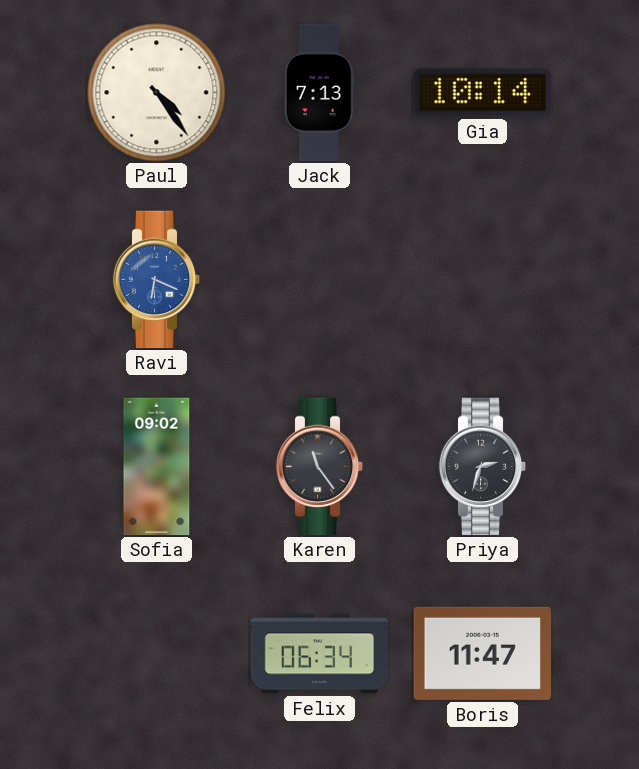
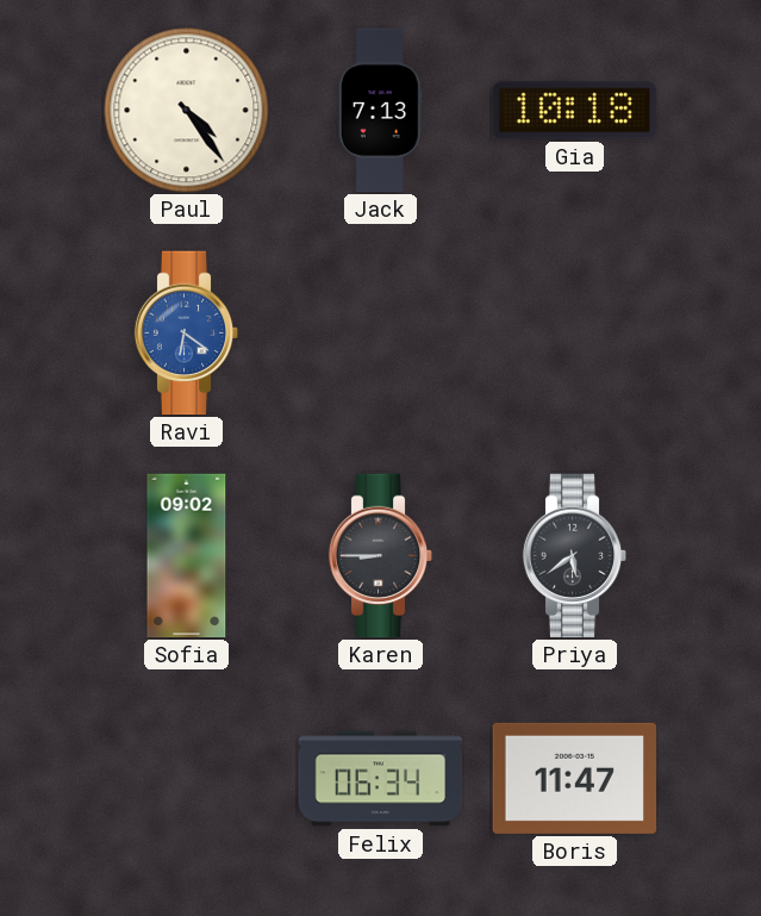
Gia: 10:14 -> 10:18
Ravi: 6:19 -> 6:21
Karen: 11:24 -> 8:45
Priya: 2:33 -> 5:39
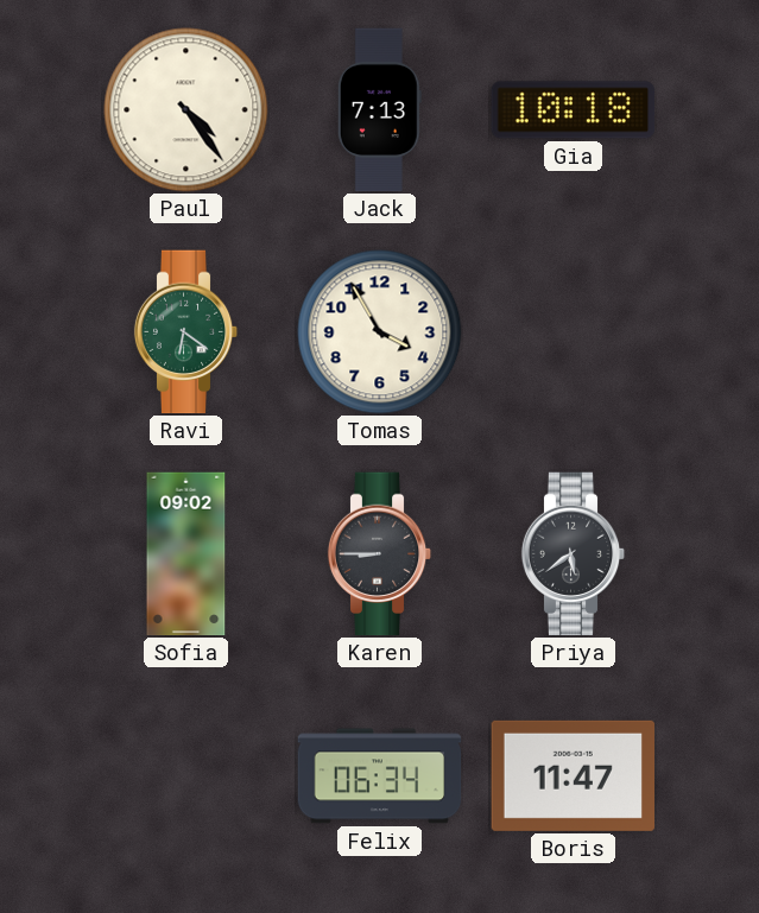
Ravi dial: blue -> green
Tomas: none -> 3:55
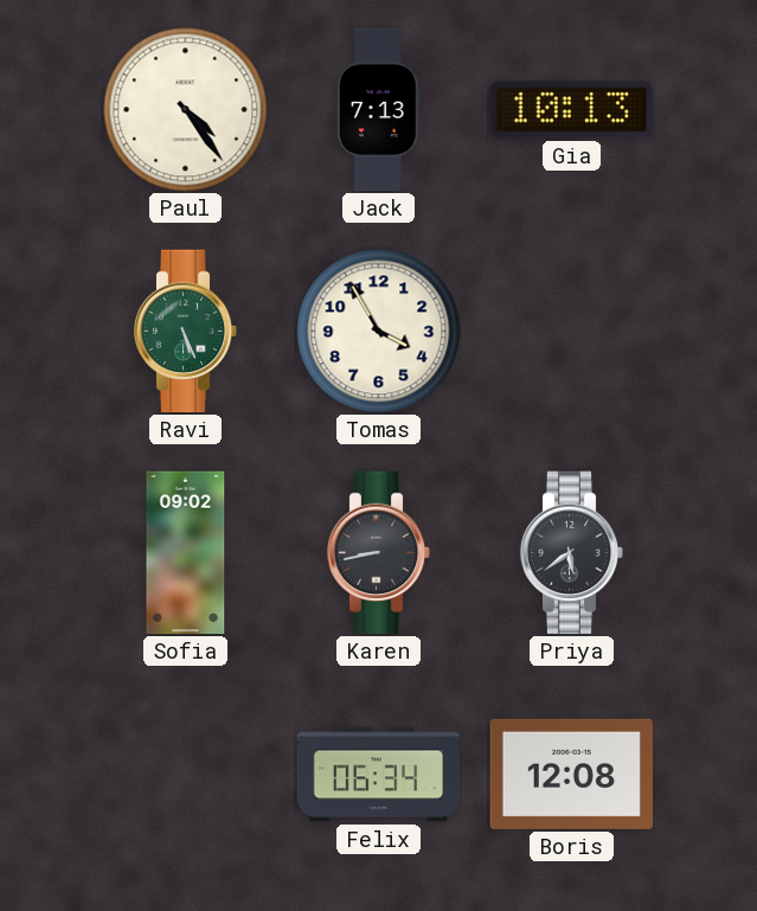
Gia: 10:18 -> 10:13
Ravi: 6:21 -> 5:26
Karen: 8:45 -> 8:43
Boris: 11:47 -> 12:08
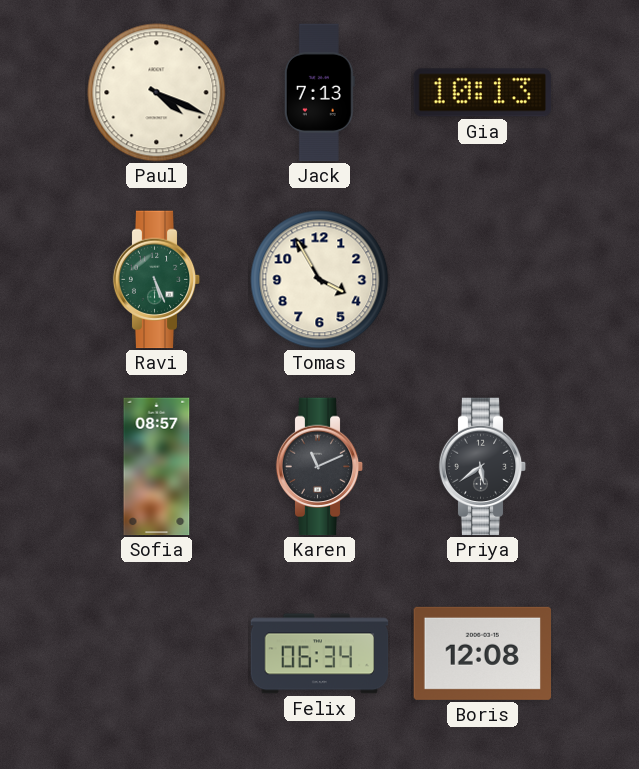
Paul: 4:24 -> 4:19
Sofia: 09:02 -> 08:57
Karen: 8:43 -> 11:11
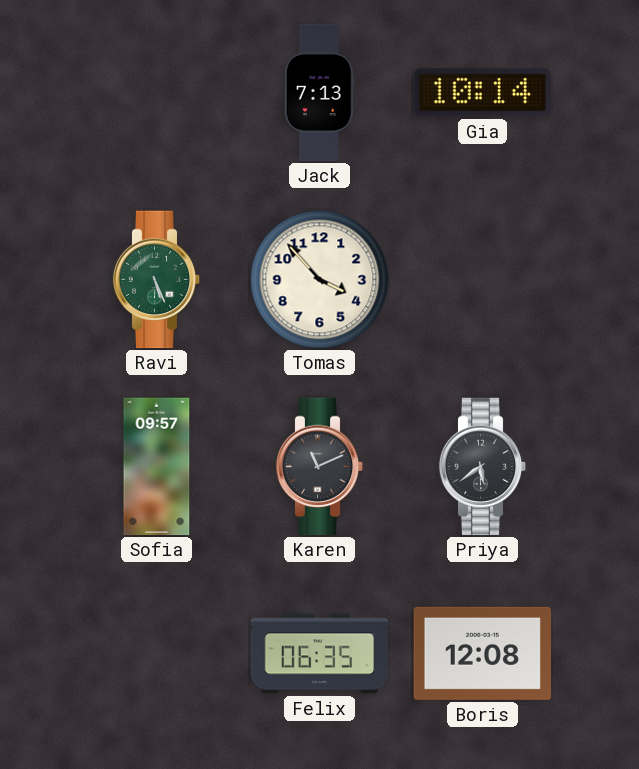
Paul: 4:19 -> none
Gia: 10:13 -> 10:14
Tomas: 3:55 -> 3:53
Sofia: 08:57 -> 09:57
Felix: 06:34 -> 06:35
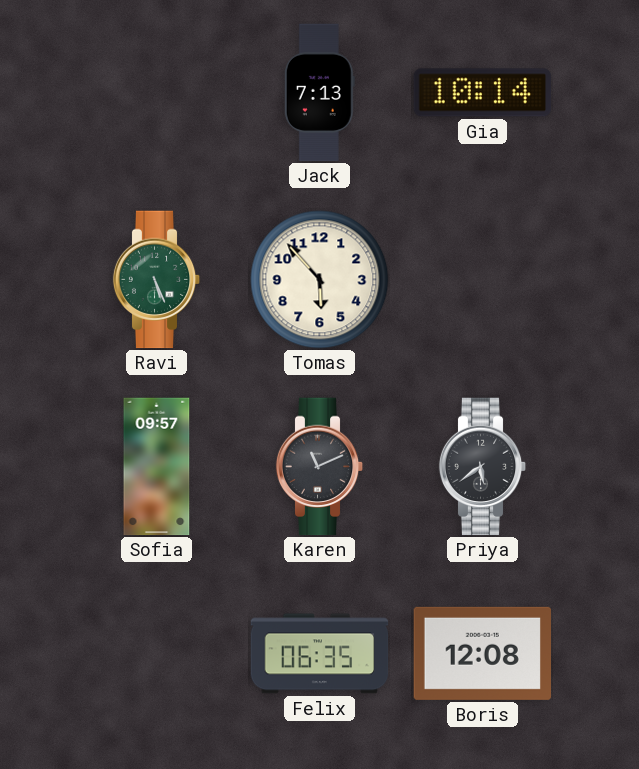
Tomas: 3:53 -> 5:53
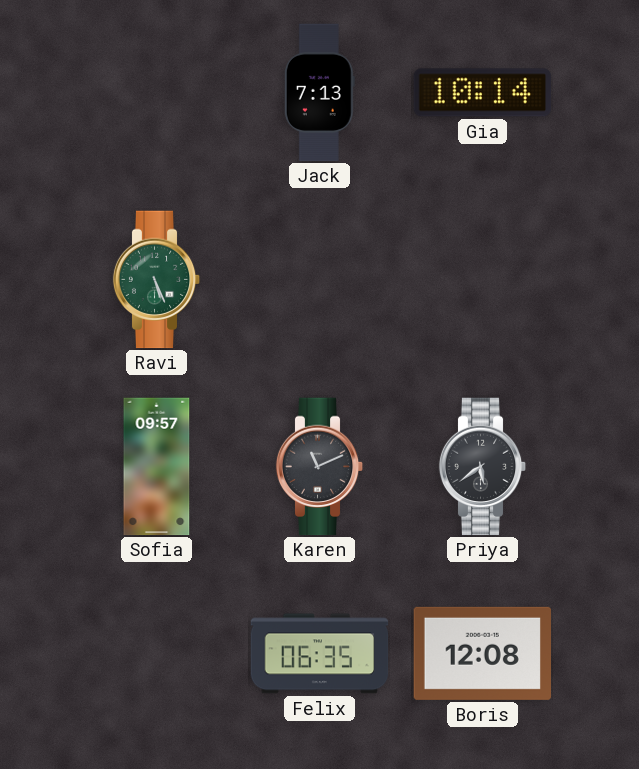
Tomas: 5:53 -> none
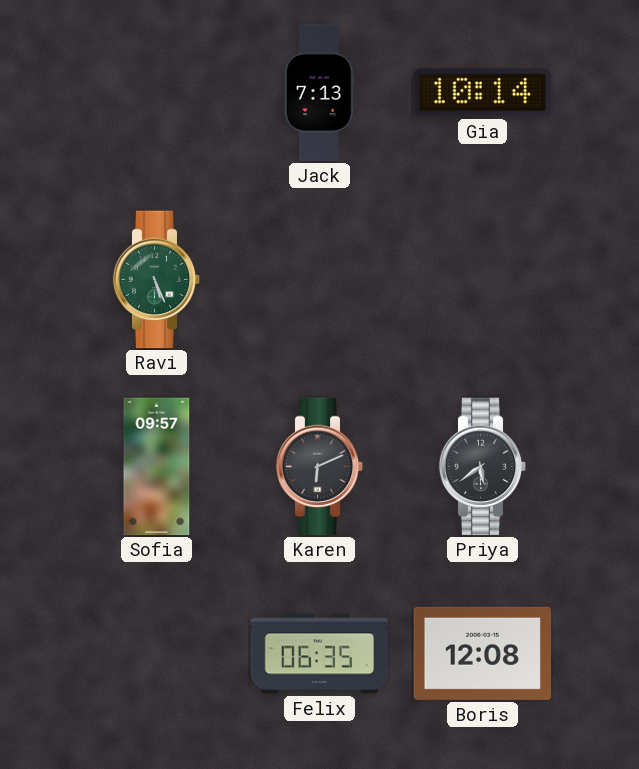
Karen: 11:11 -> 6:11
